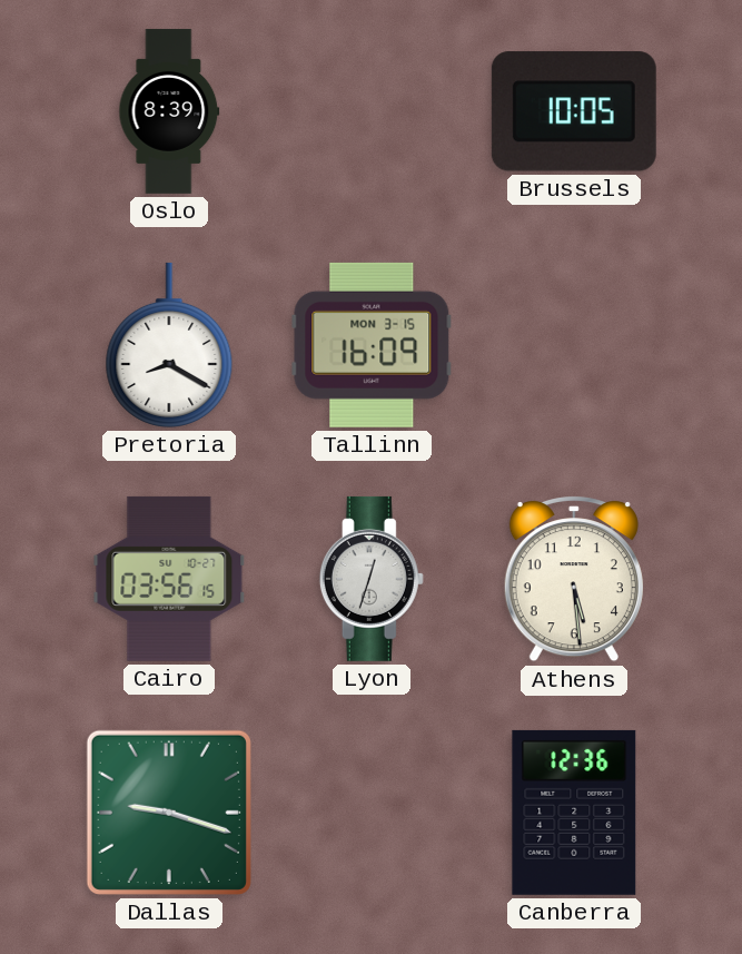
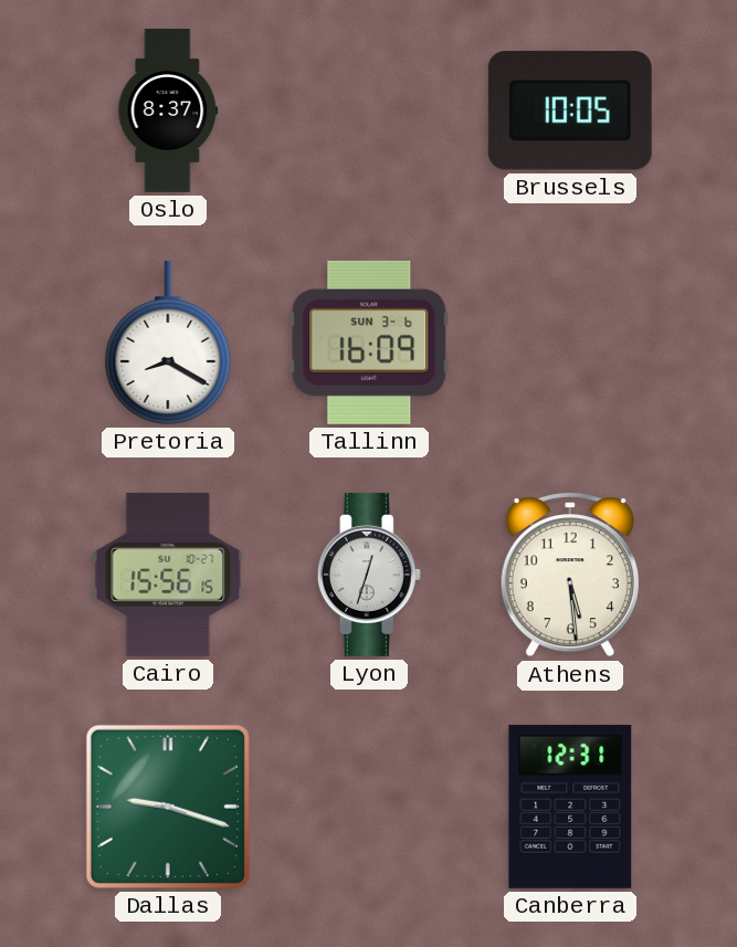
Oslo: 8:39 -> 8:37
Tallinn date: MON 3-15 -> SUN 3-6
Cairo: 03:56 -> 15:56
Canberra: 12:36 -> 12:31
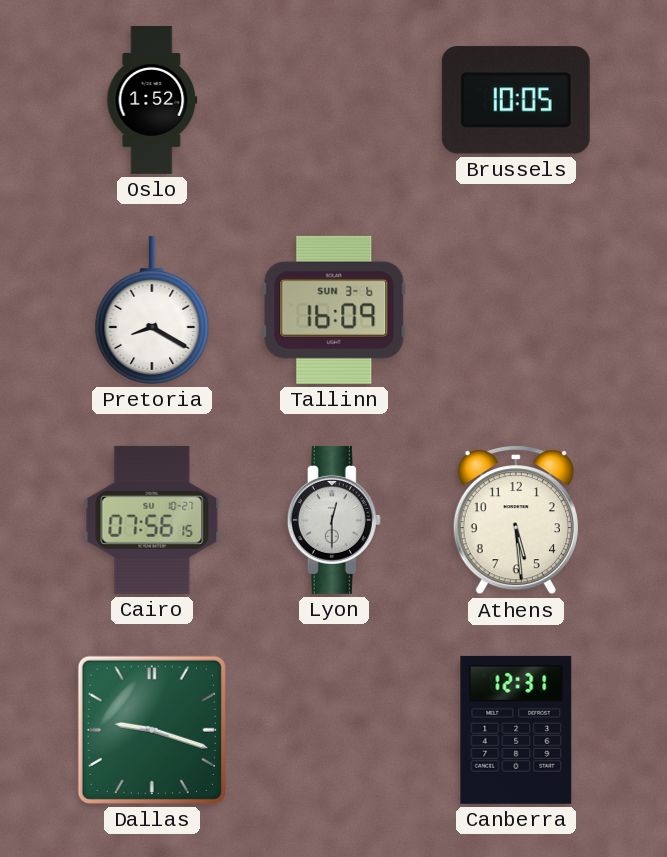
Oslo: 8:37 -> 1:52
Cairo: 15:56 -> 07:56
Lyon: 12:33 -> 12:30
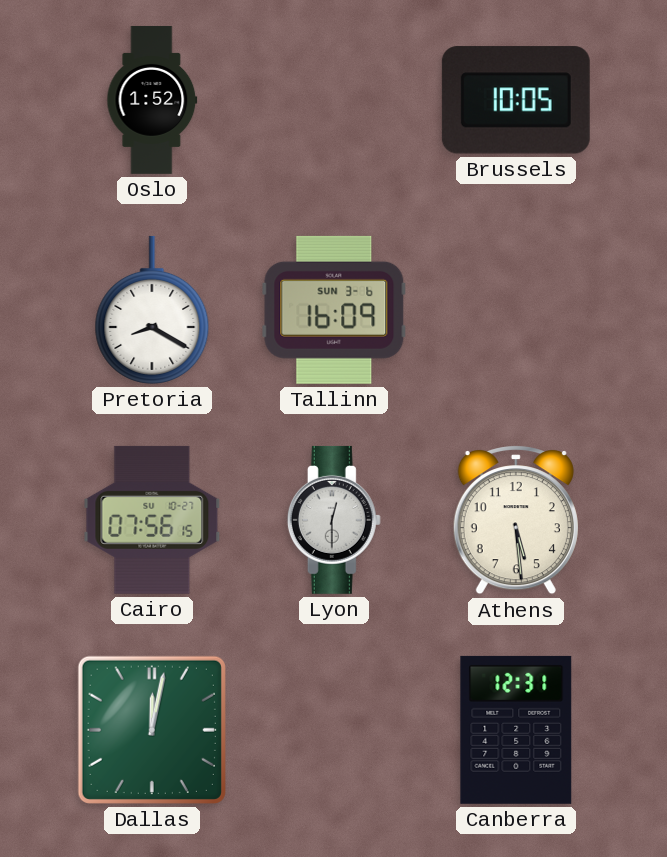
Dallas: 9:18 -> 12:02
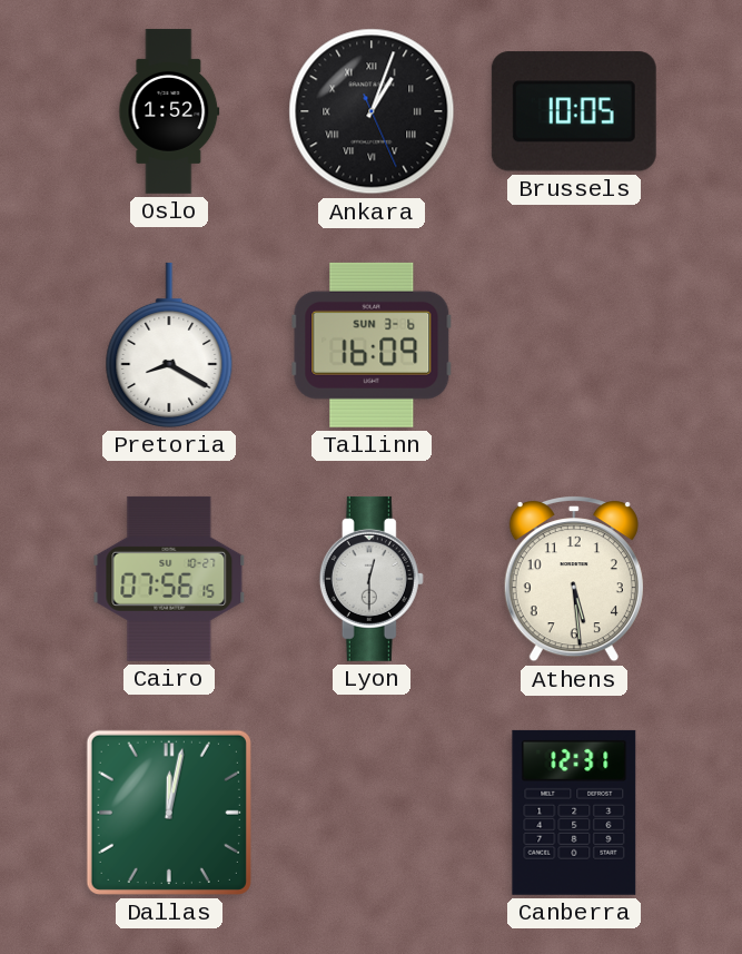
Ankara: none -> 1:03
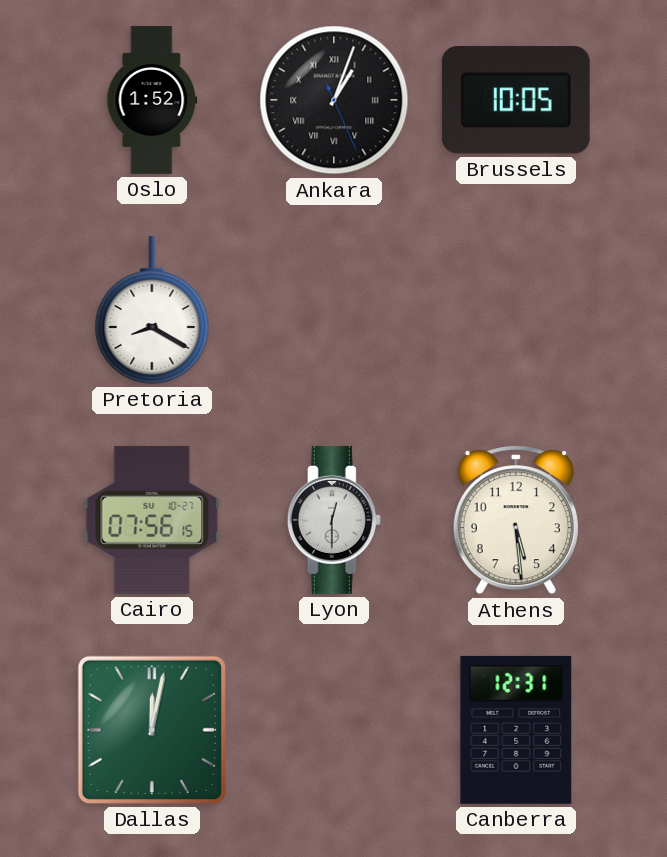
Tallinn: 16:09 -> none
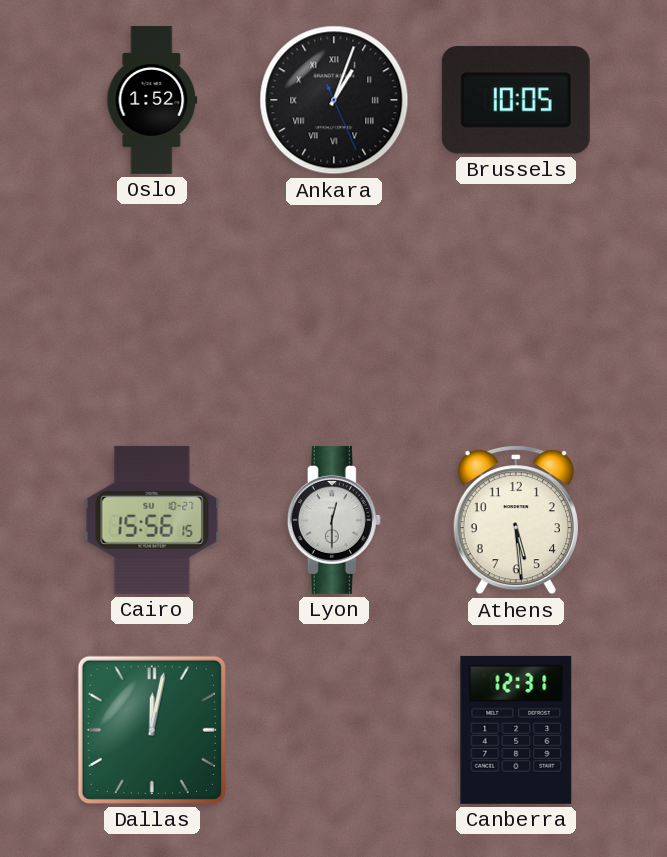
Pretoria: 8:20 -> none
Cairo: 07:56 -> 15:56
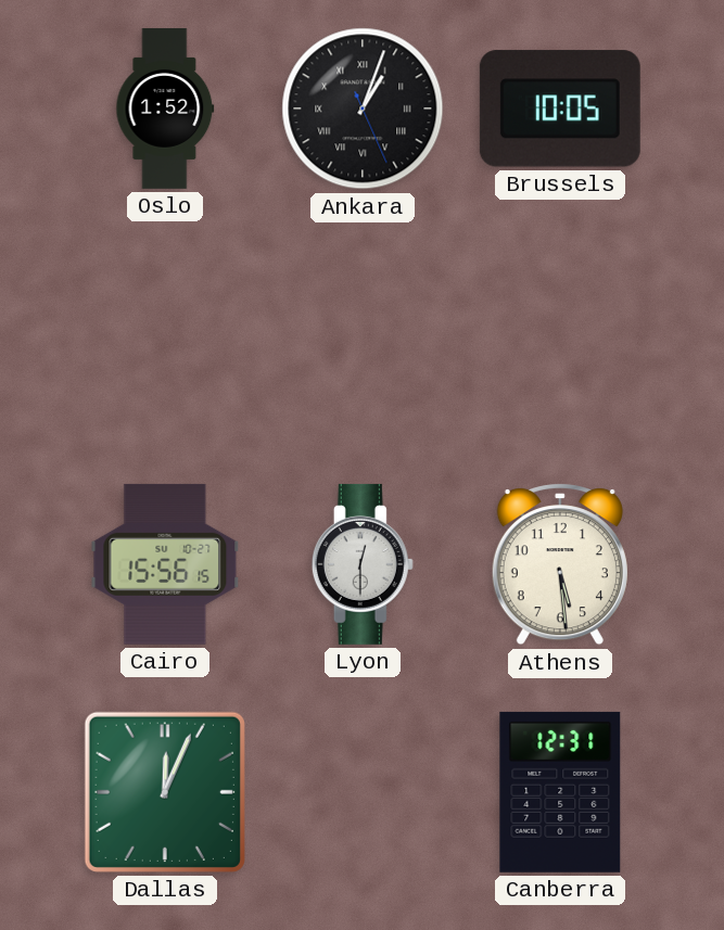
Dallas: 12:02 -> 12:04
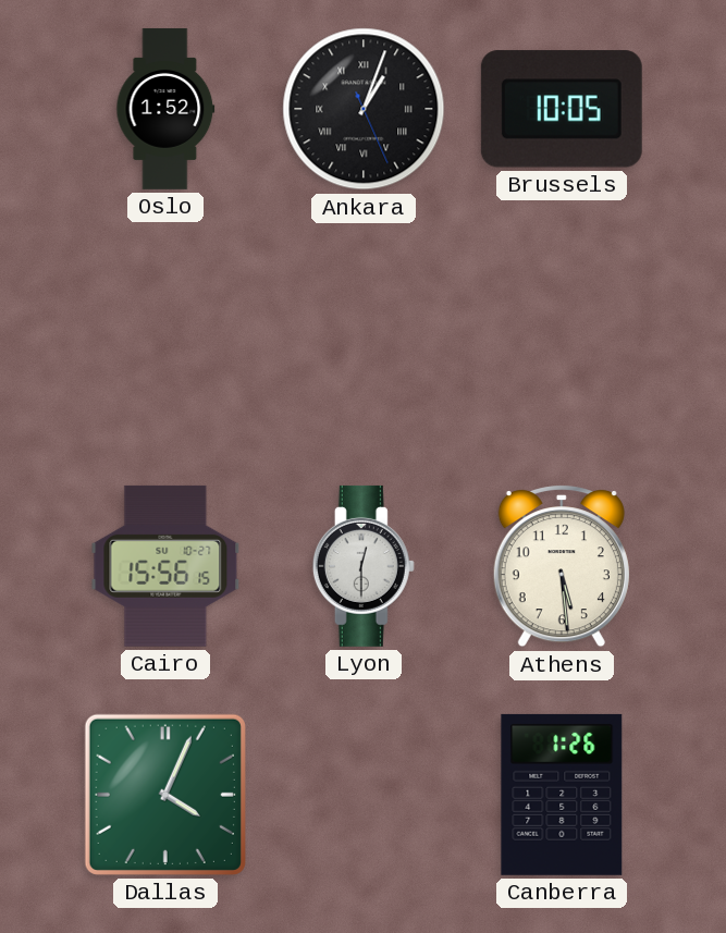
Dallas: 12:04 -> 4:04
Canberra: 12:31 -> 1:26
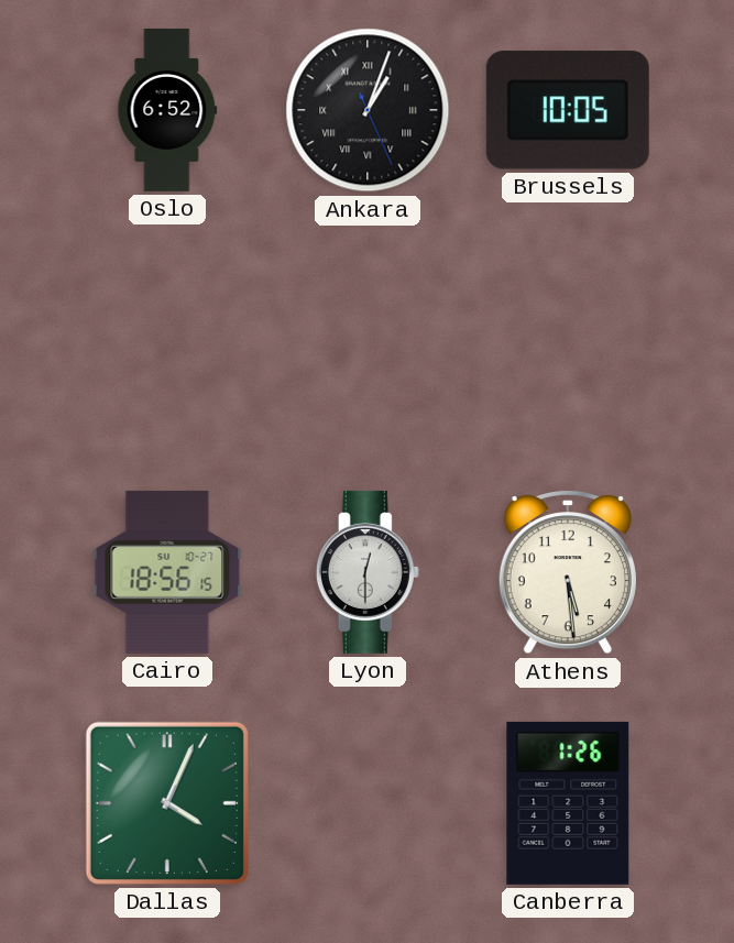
Oslo: 1:52 -> 6:52
Cairo: 15:56 -> 18:56
